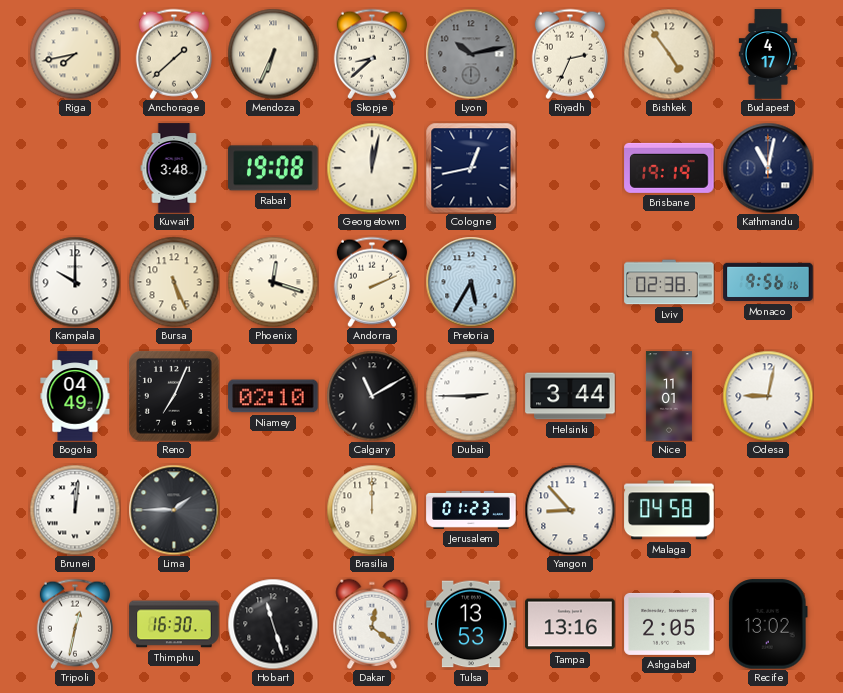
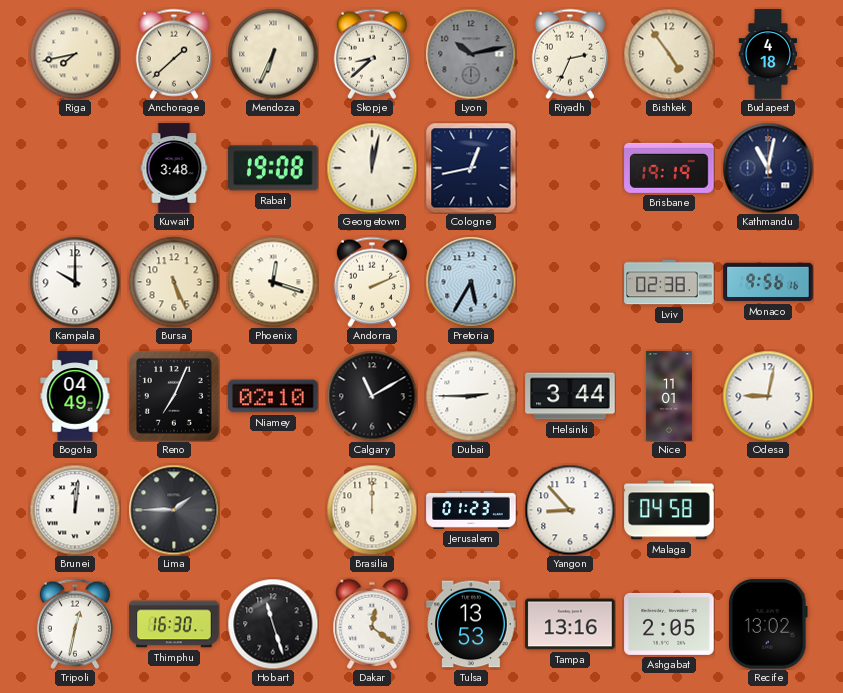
Budapest: 4:17 -> 4:18
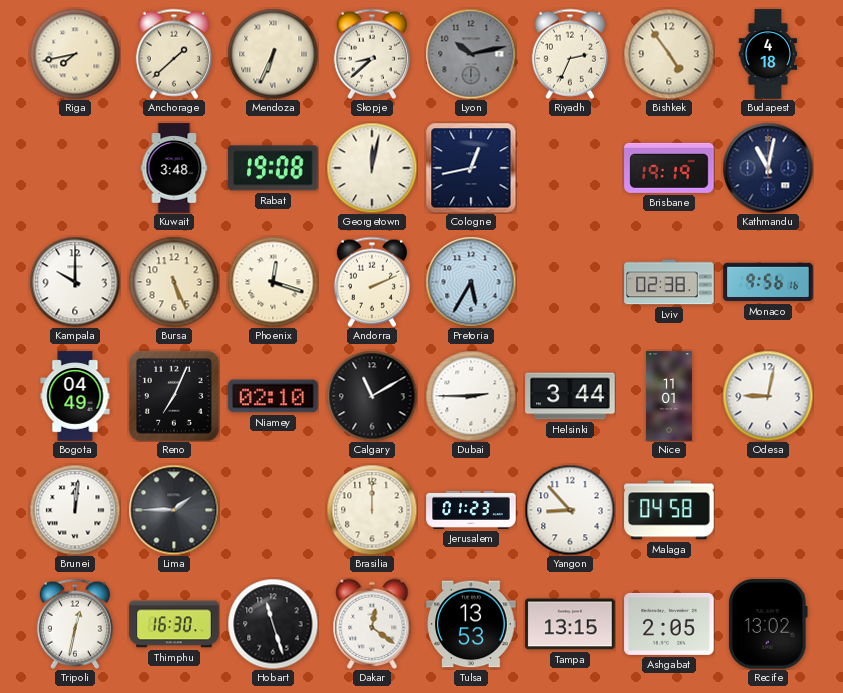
Tampa: 13:16 -> 13:15
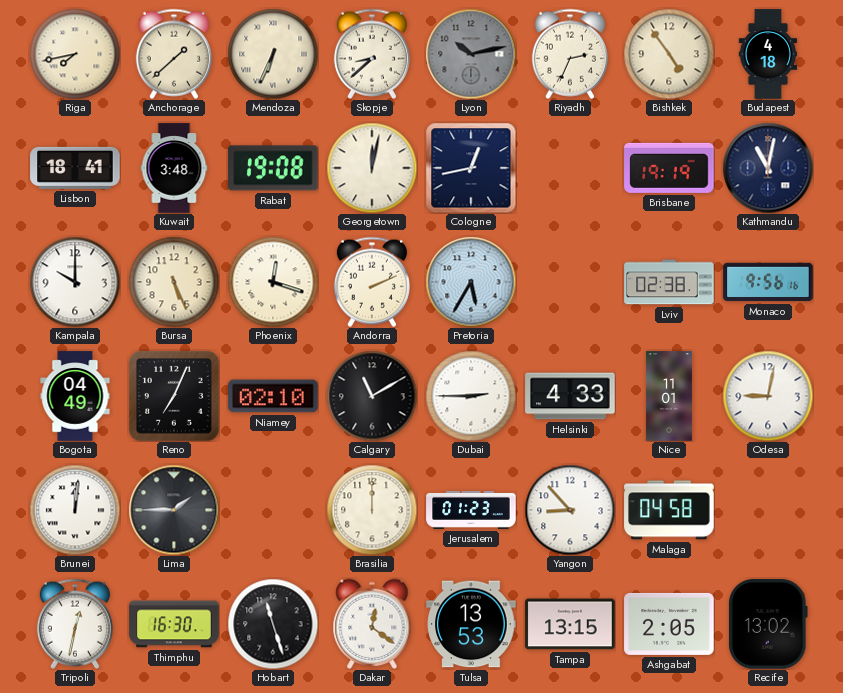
Lisbon: none -> 18:41
Helsinki: 3:44 -> 4:33
